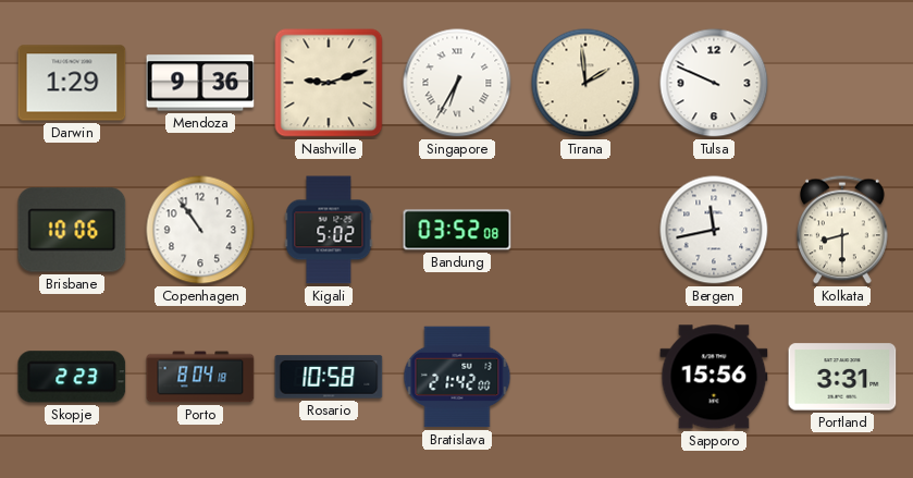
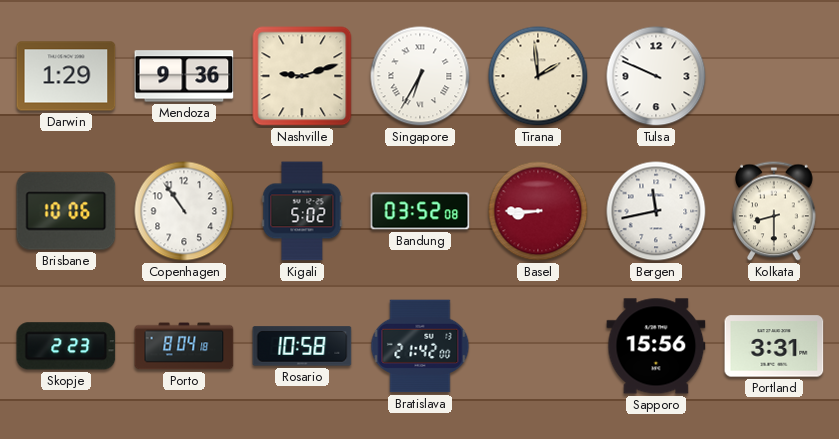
Basel: none -> 8:45
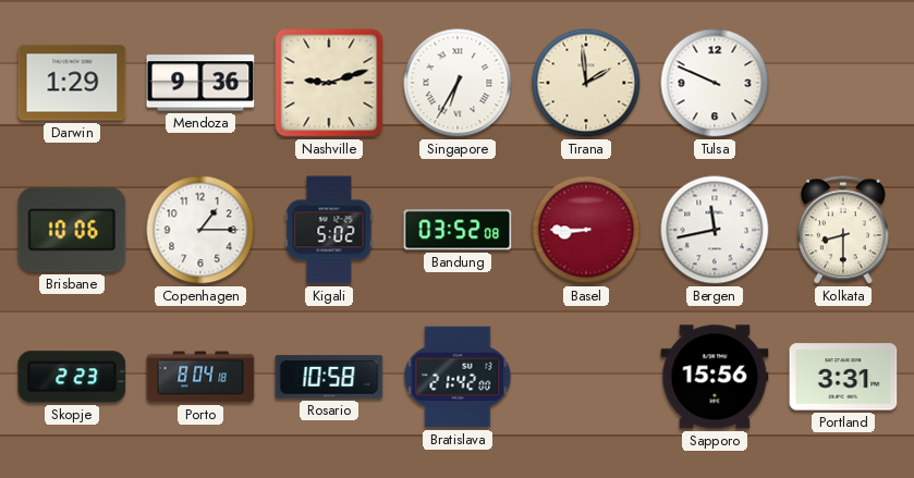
Copenhagen: 10:54 -> 1:15
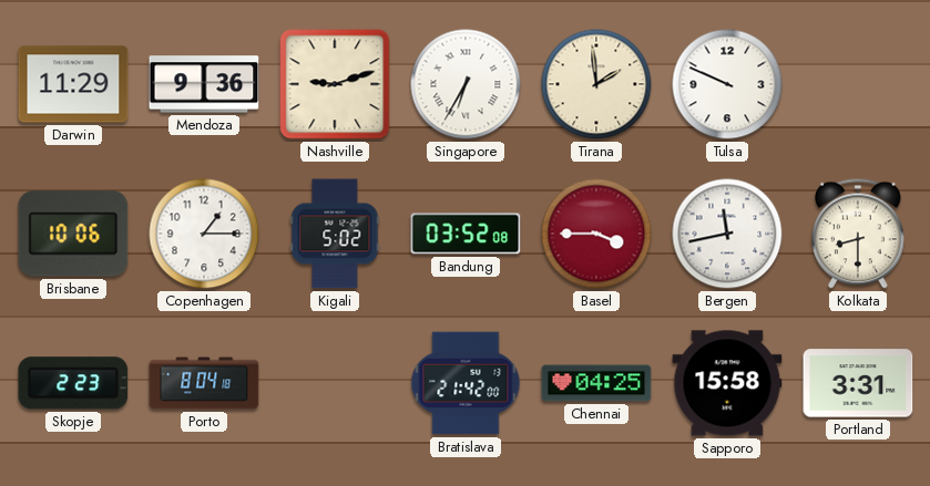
Darwin: 1:29 -> 11:29
Basel: 8:45 -> 3:45
Rosario: 10:58 -> none
Chennai: none -> 04:25
Sapporo: 15:56 -> 15:58
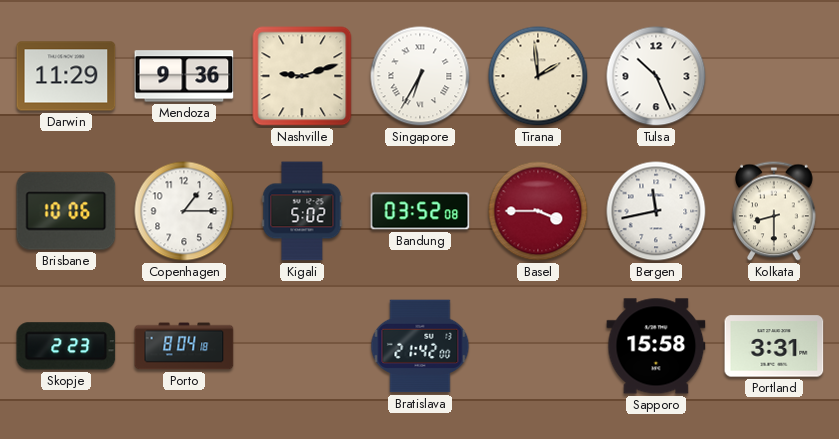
Tulsa: 9:49 -> 10:26
Chennai: 04:25 -> none
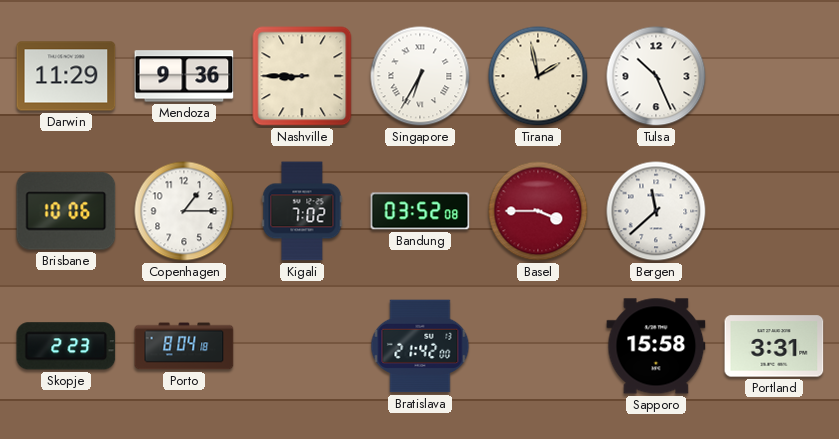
Nashville: 9:12 -> 8:45
Tirana: 1:59 -> 1:58
Kigali: 5:02 -> 7:02
Bergen: 11:43 -> 11:38
Kolkata: 8:30 -> none
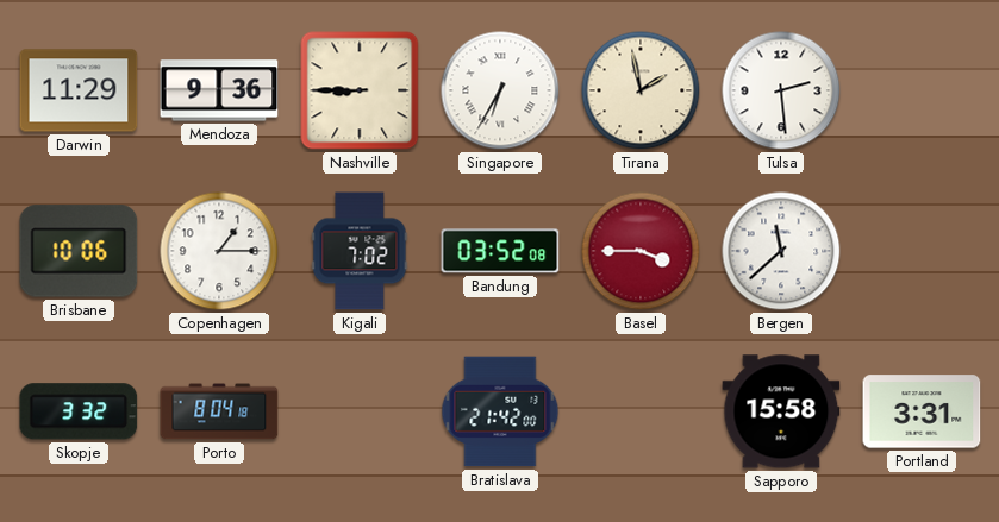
Tulsa: 10:26 -> 2:29
Skopje: 2:23 -> 3:32
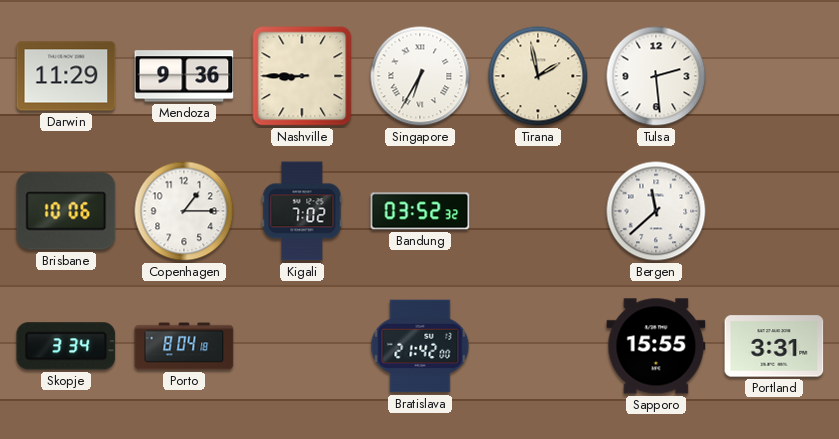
Bandung: 03:52:08 -> 03:52:32
Basel: 3:45 -> none
Skopje: 3:32 -> 3:34
Sapporo: 15:58 -> 15:55
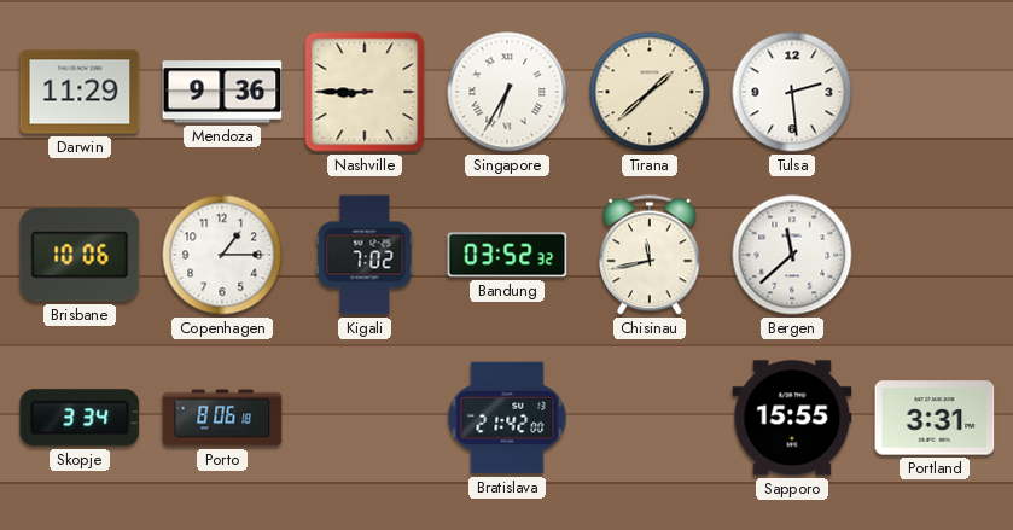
Tirana: 1:58 -> 1:38
Chisinau: none -> 11:43
Porto: 8:04 -> 8:06
